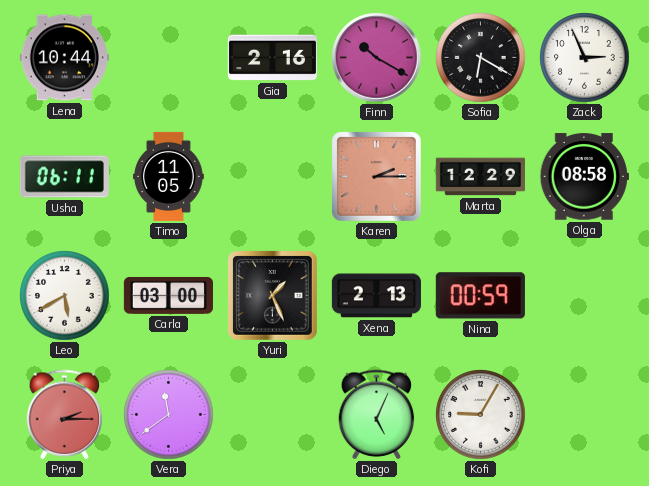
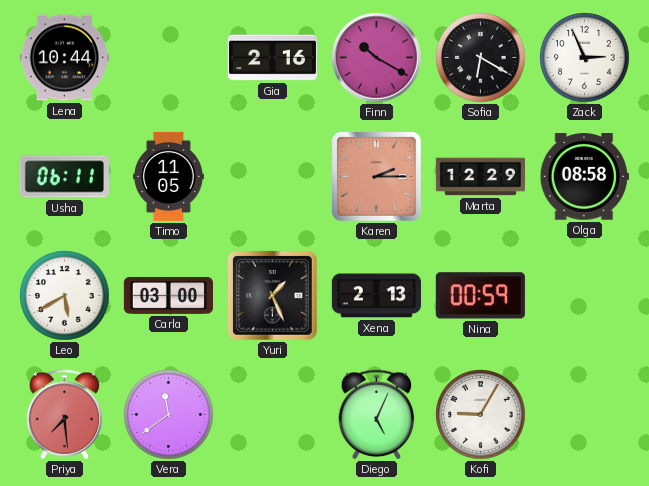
Priya: 2:15 -> 7:29
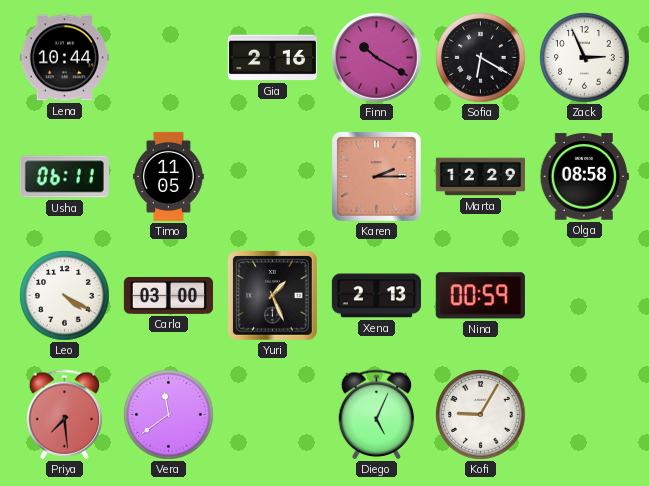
Leo: 5:40 -> 4:20
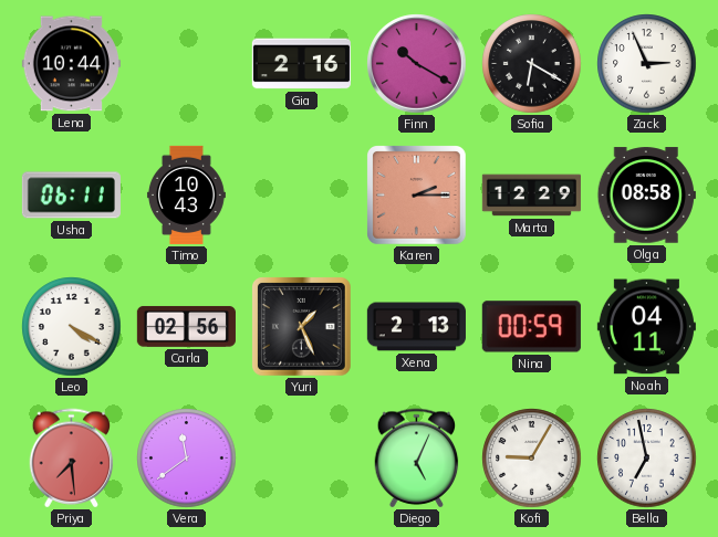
Timo: 11:05 -> 10:43
Carla: 03:00 -> 02:56
Noah: none -> 04:11
Bella: none -> 6:58
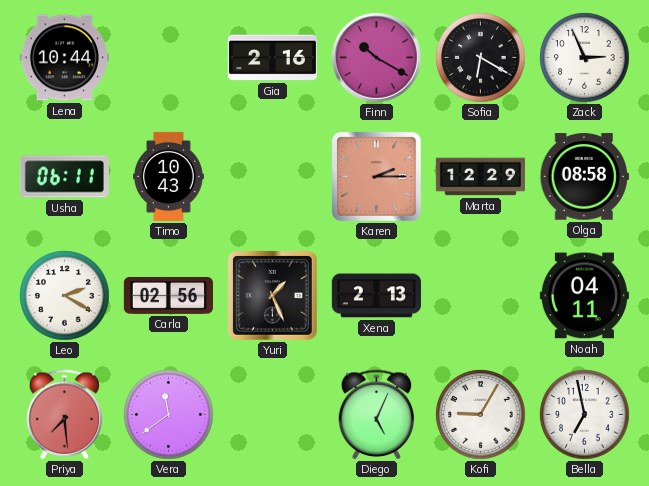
Leo: 4:20 -> 2:20
Nina: 00:59 -> none
